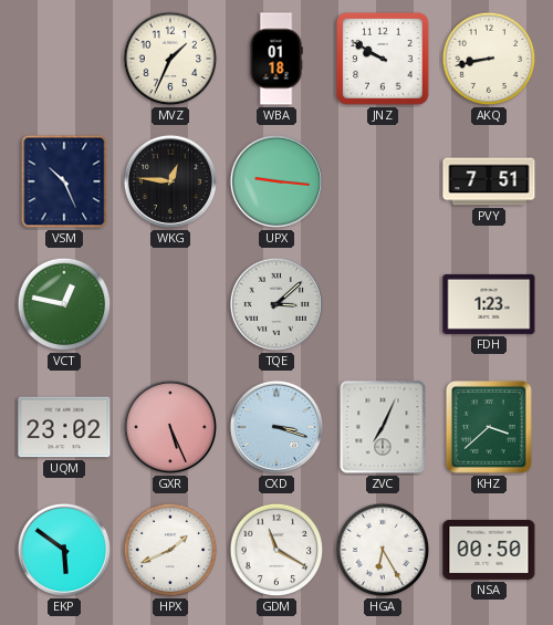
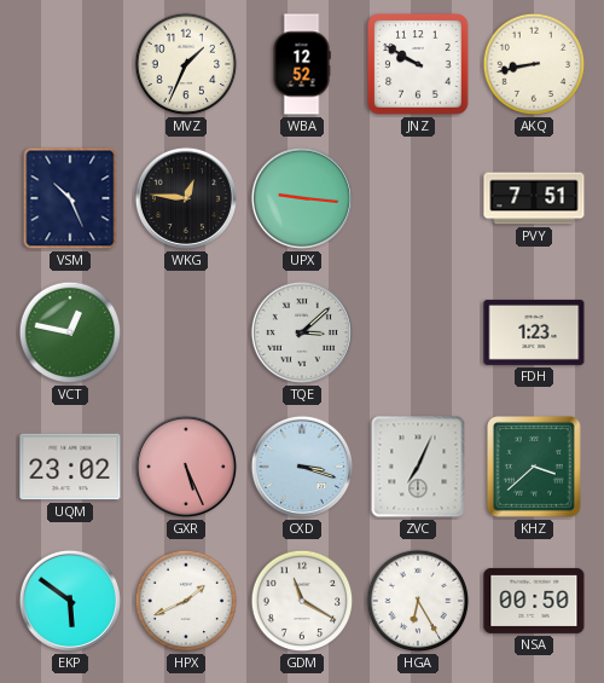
WBA: 01:18 -> 12:52
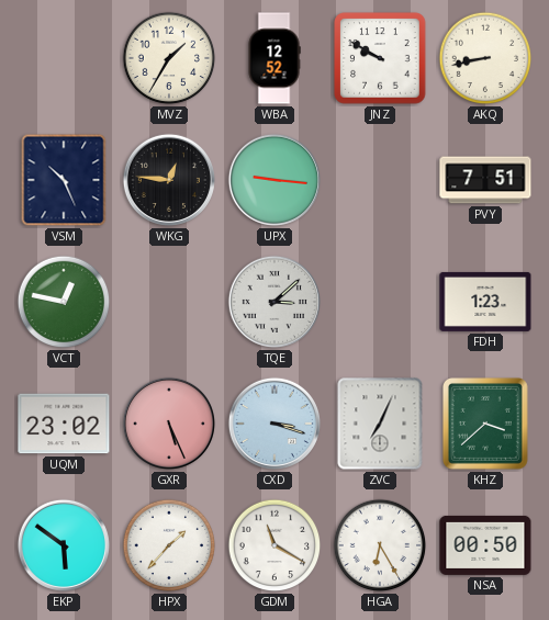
MVZ: 1:34 -> 1:35
HPX: 1:41 -> 1:37
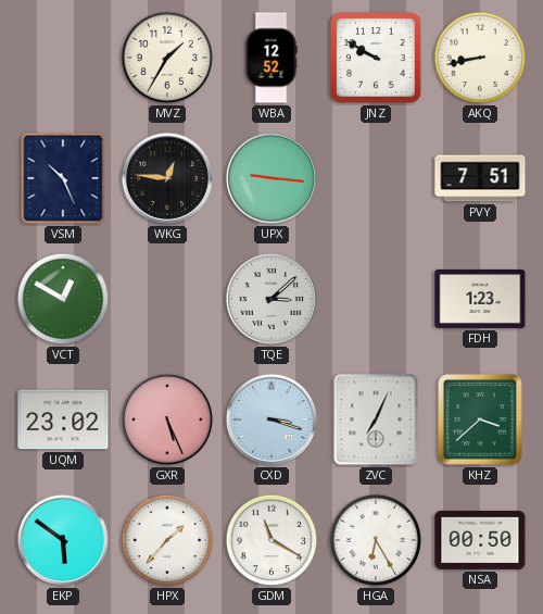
VCT: 12:47 -> 12:50
